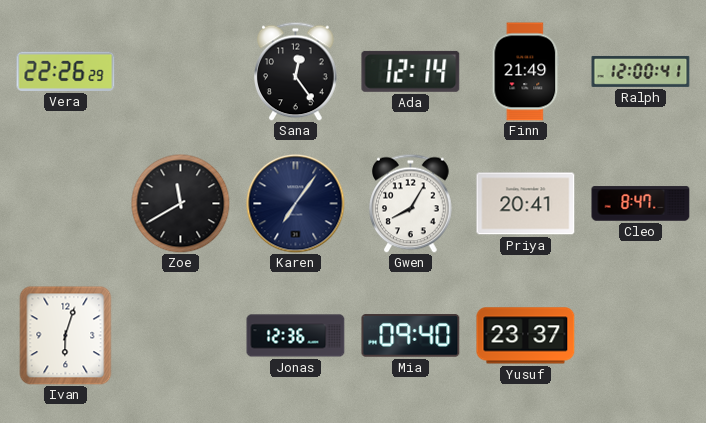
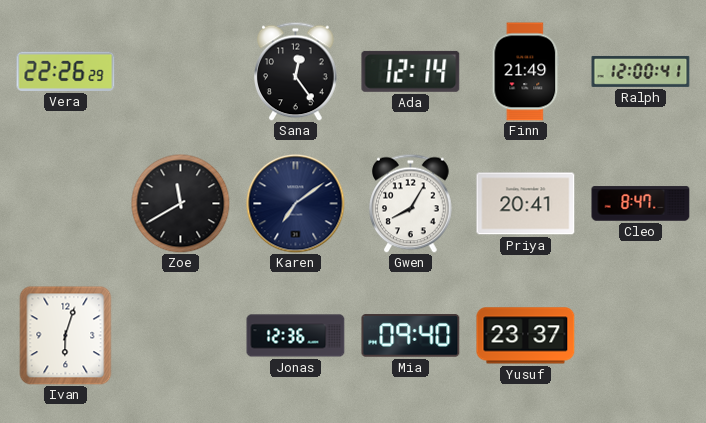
Karen: 7:06 -> 7:09
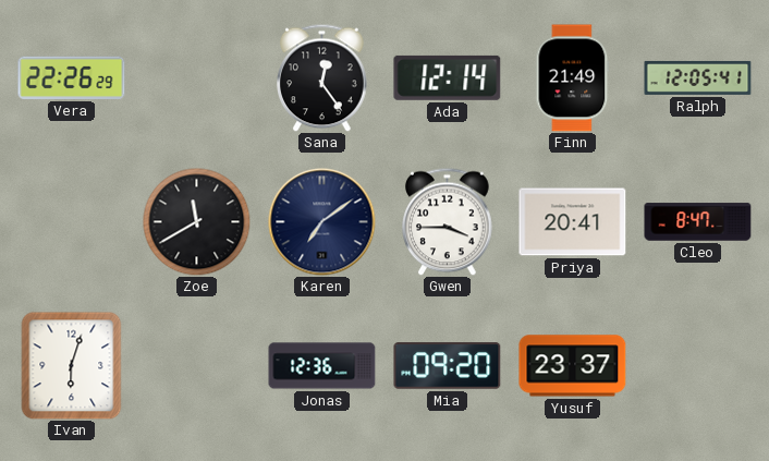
Ralph: 12:00 -> 12:05
Gwen: 8:05 -> 3:45
Mia: 09:40 -> 09:20
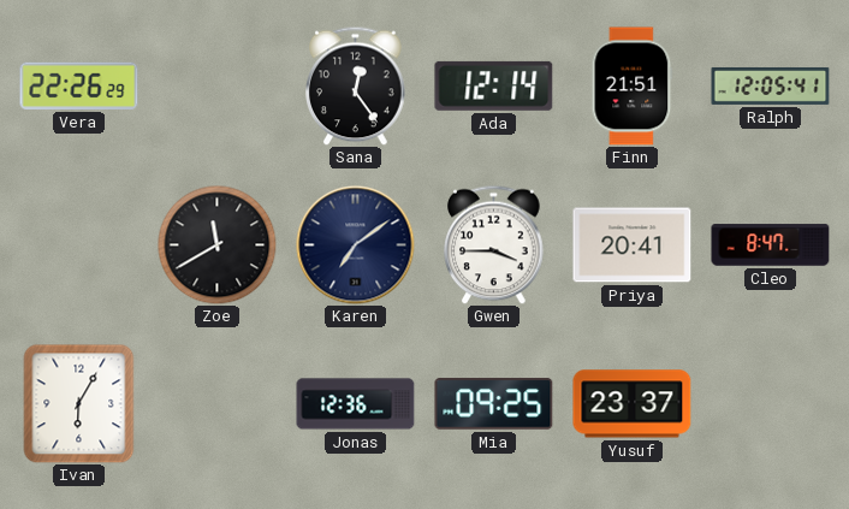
Finn: 21:49 -> 21:51
Ivan: 6:03 -> 6:05
Mia: 09:20 -> 09:25
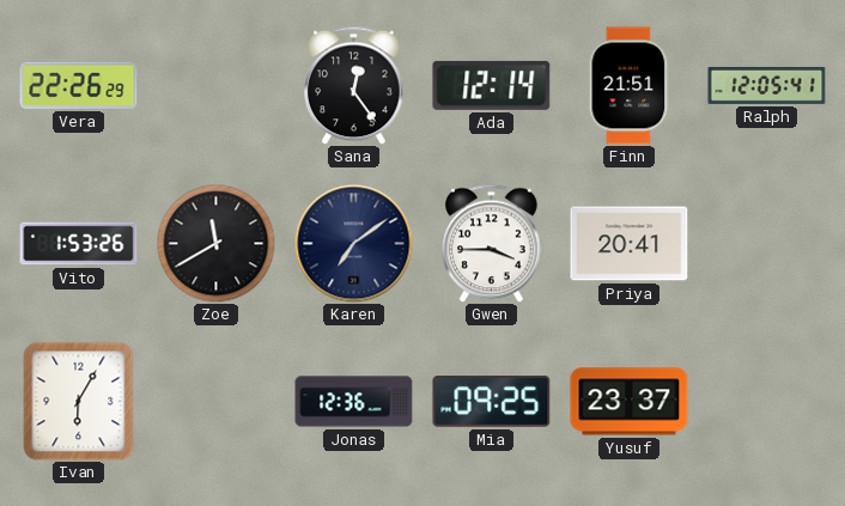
Vito: none -> 1:53
Cleo: 8:47 -> none
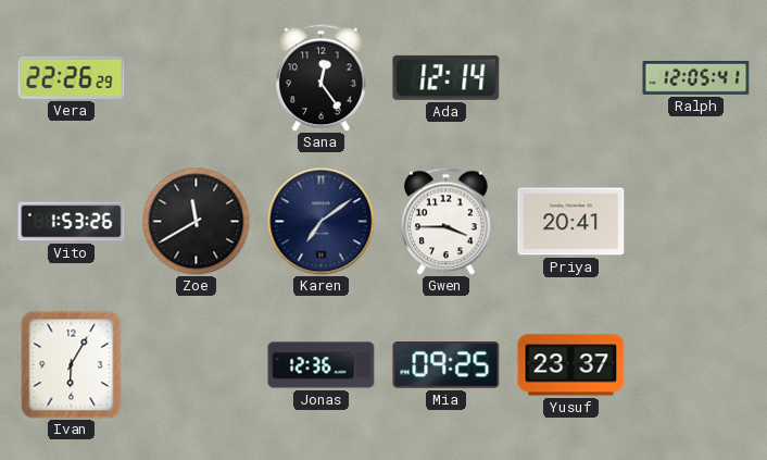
Finn: 21:51 -> none
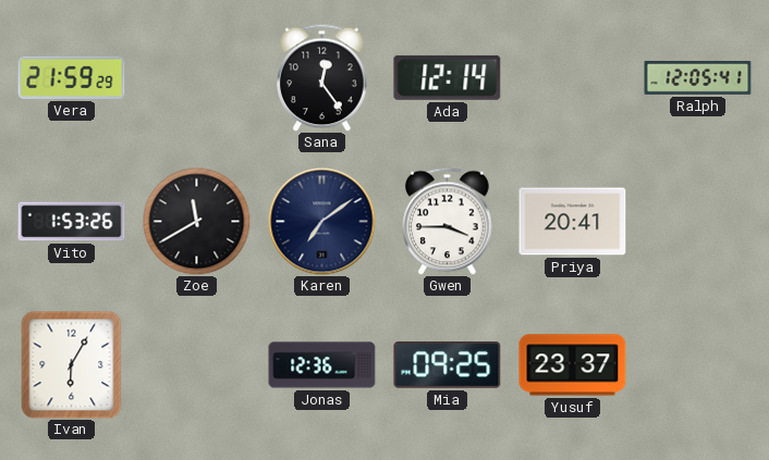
Vera: 22:26 -> 21:59
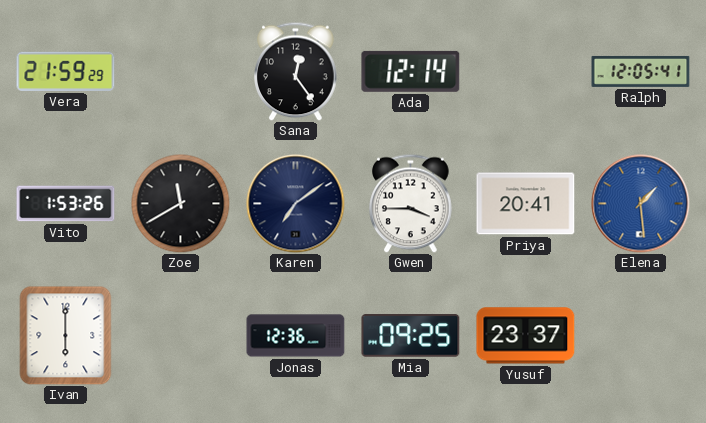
Elena: none -> 1:29
Ivan: 6:05 -> 6:00
